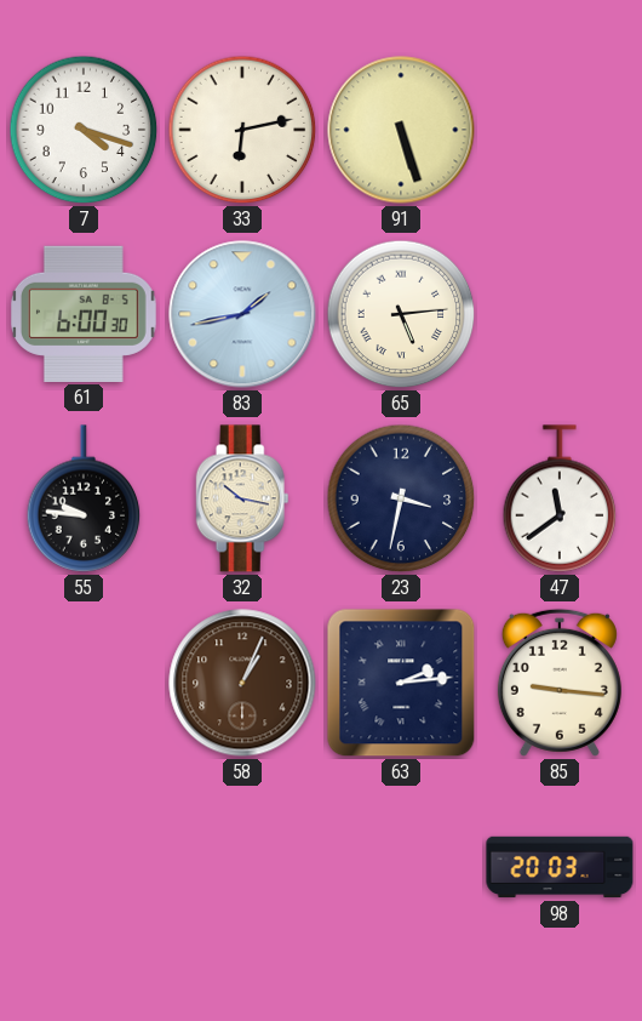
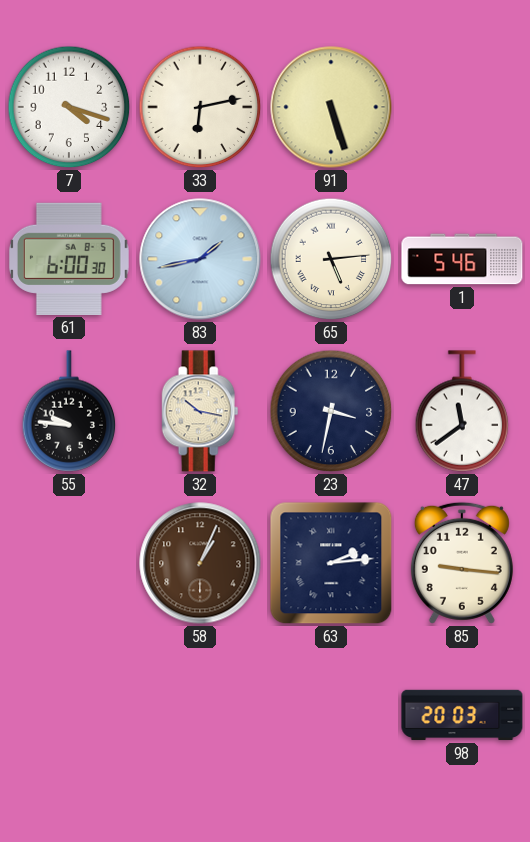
1: none -> 5:46
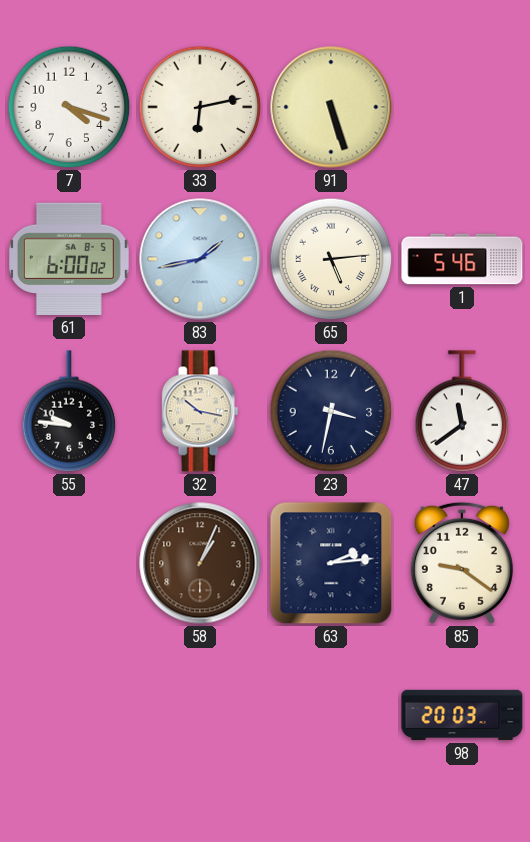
61: 6:00:30 -> 6:00:02
85: 9:16 -> 9:21
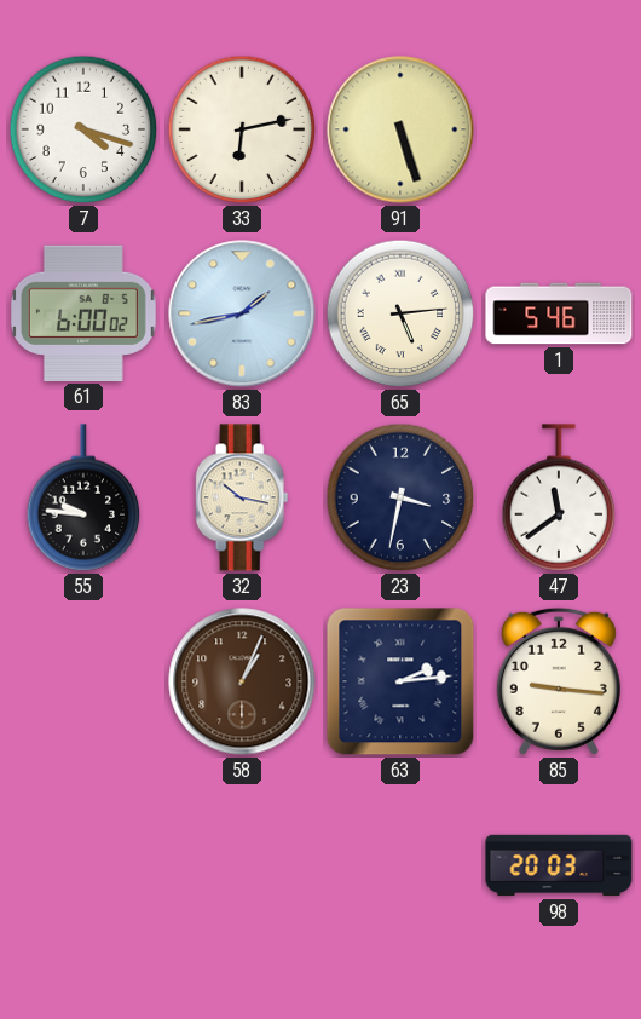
85: 9:21 -> 9:16
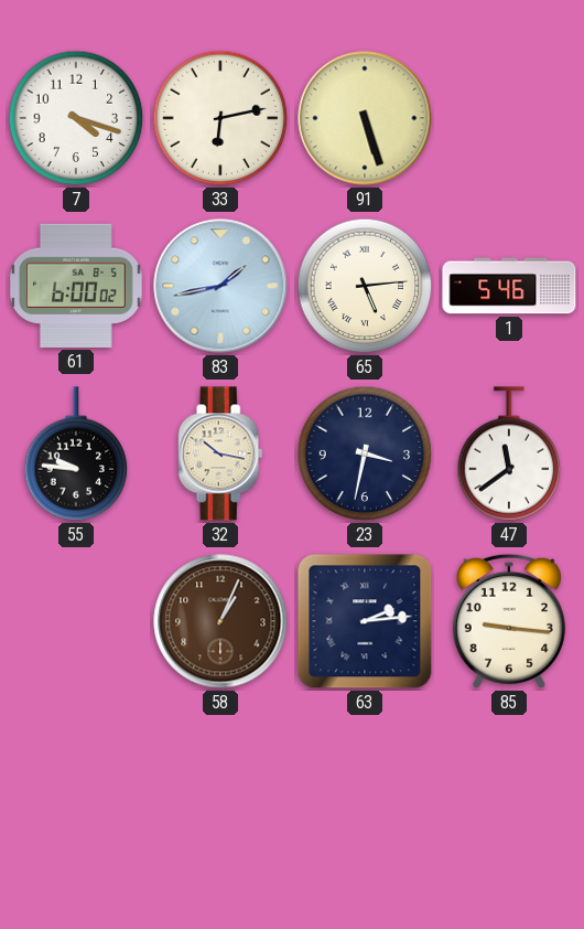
98: 20:03 -> none
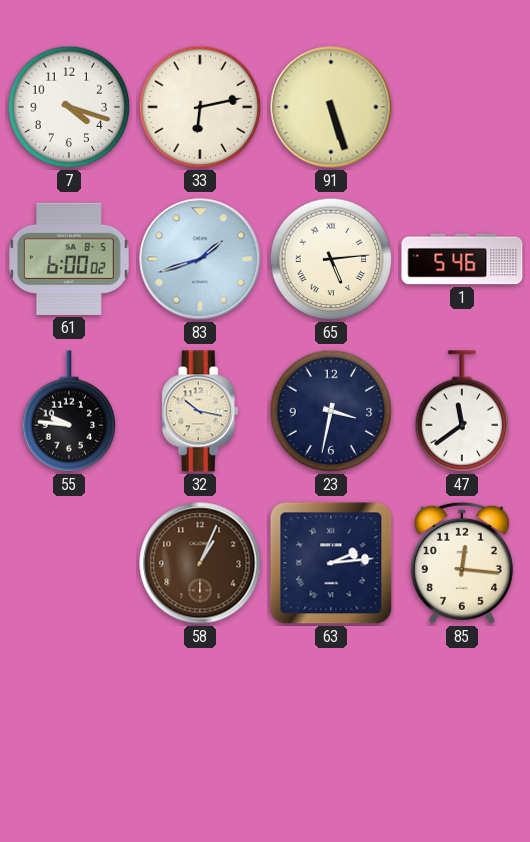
83: 1:43 -> 1:42
85: 9:16 -> 12:16
